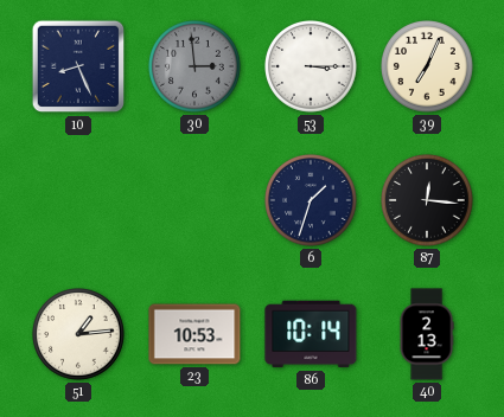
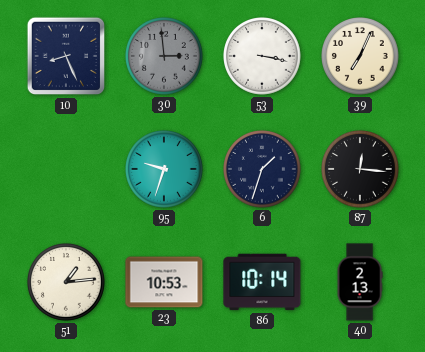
53: 3:15 -> 3:17
95: none -> 9:33
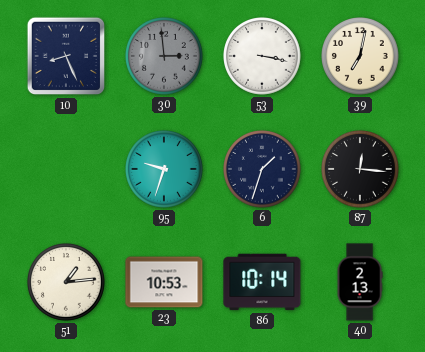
39: 7:04 -> 7:02
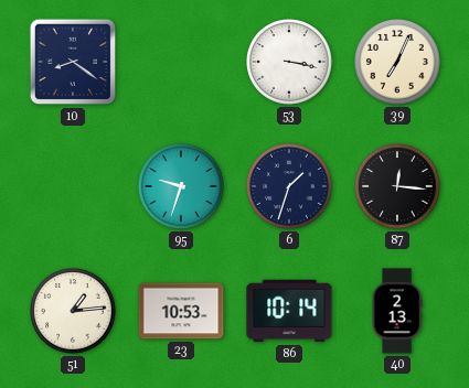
10: 8:26 -> 8:21
30: 2:59 -> none
39: 7:02 -> 7:04
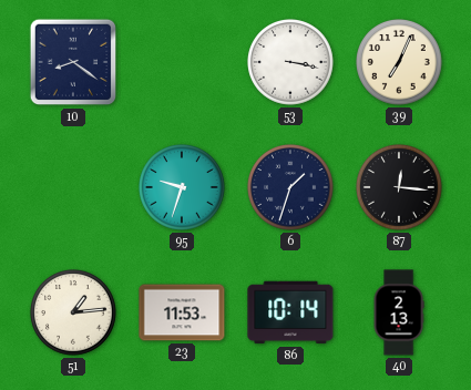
23: 10:53 -> 11:53
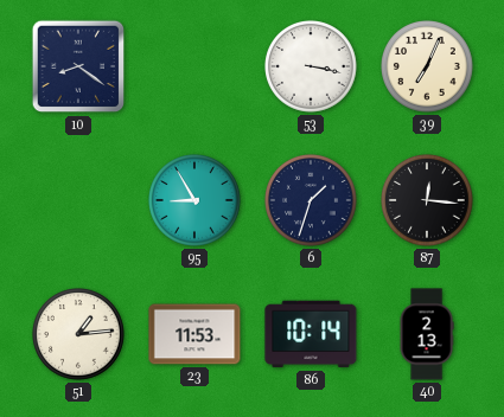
95: 9:33 -> 8:55
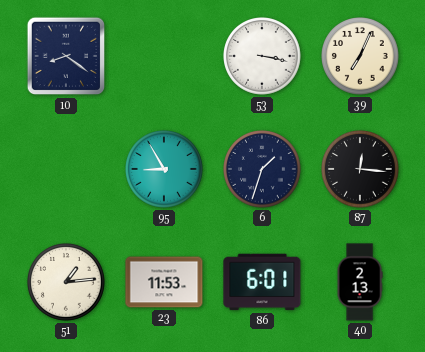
86: 10:14 -> 6:01
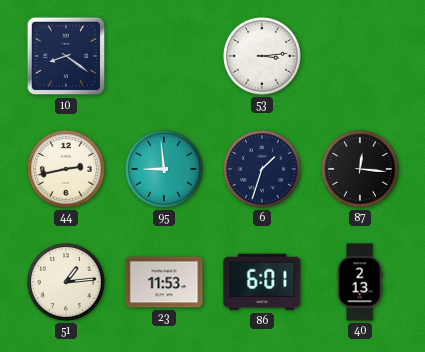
53: 3:17 -> 3:14
39: 7:04 -> none
44: none -> 2:43
95: 8:55 -> 8:59
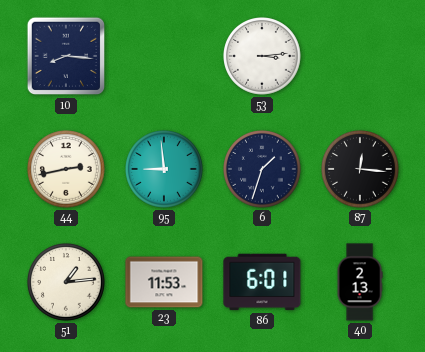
10: 8:21 -> 8:16
